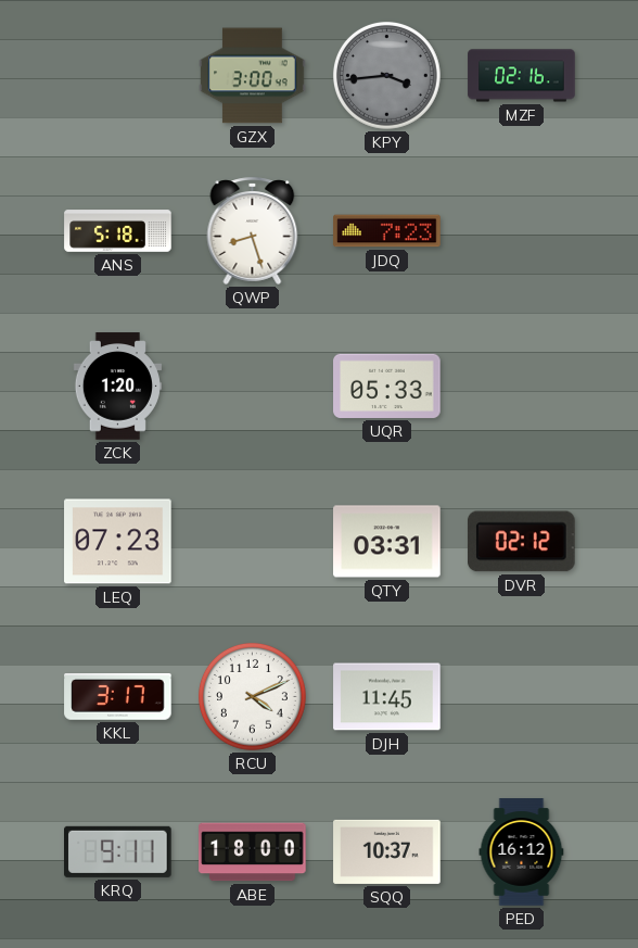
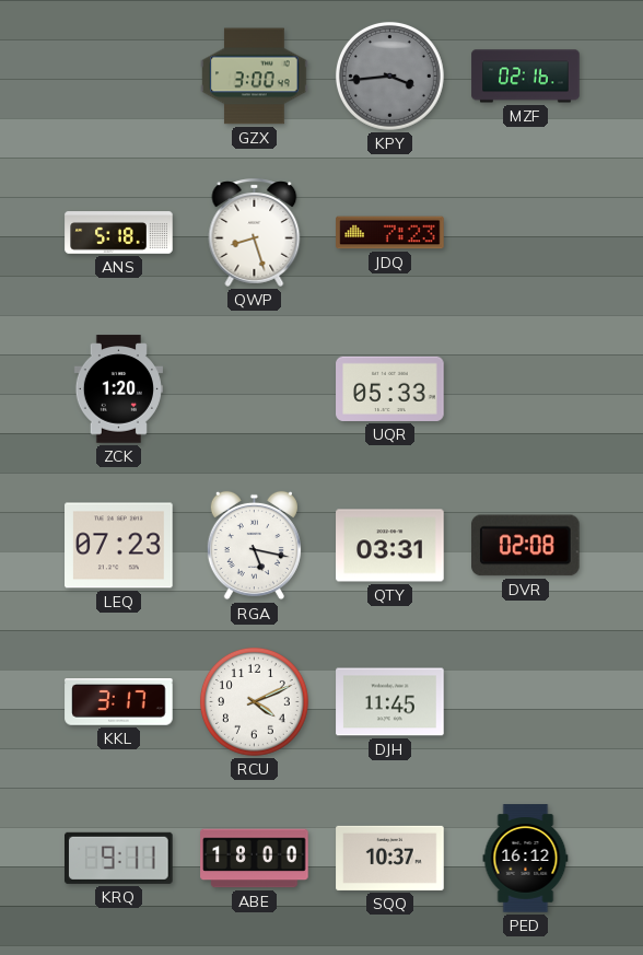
RGA: none -> 5:17
DVR: 02:12 -> 02:08
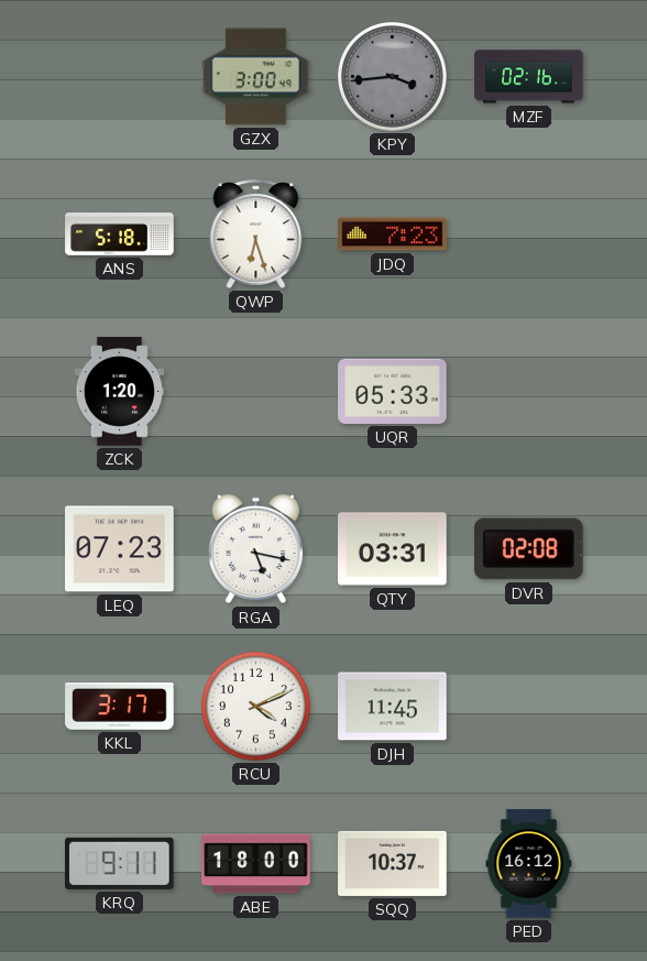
QWP: 8:27 -> 6:27
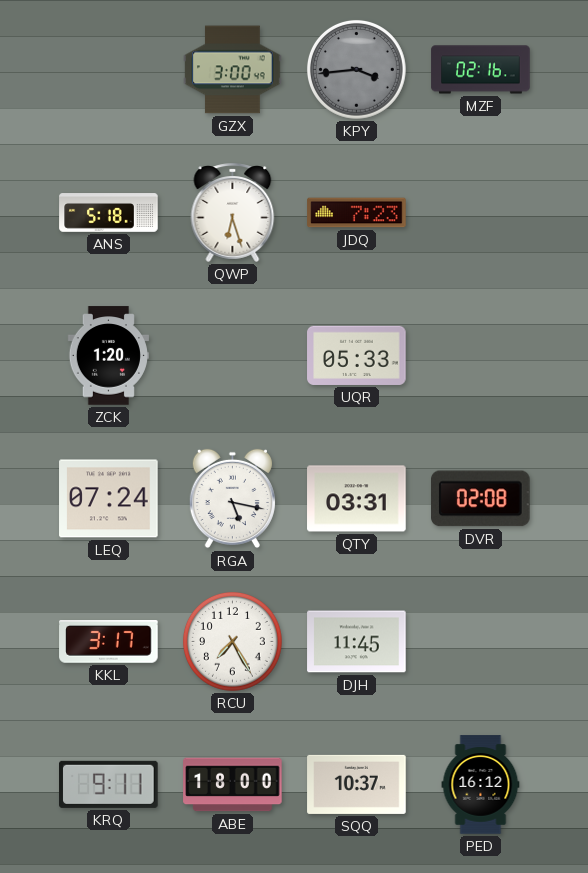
LEQ: 07:23 -> 07:24
RCU: 4:11 -> 7:25
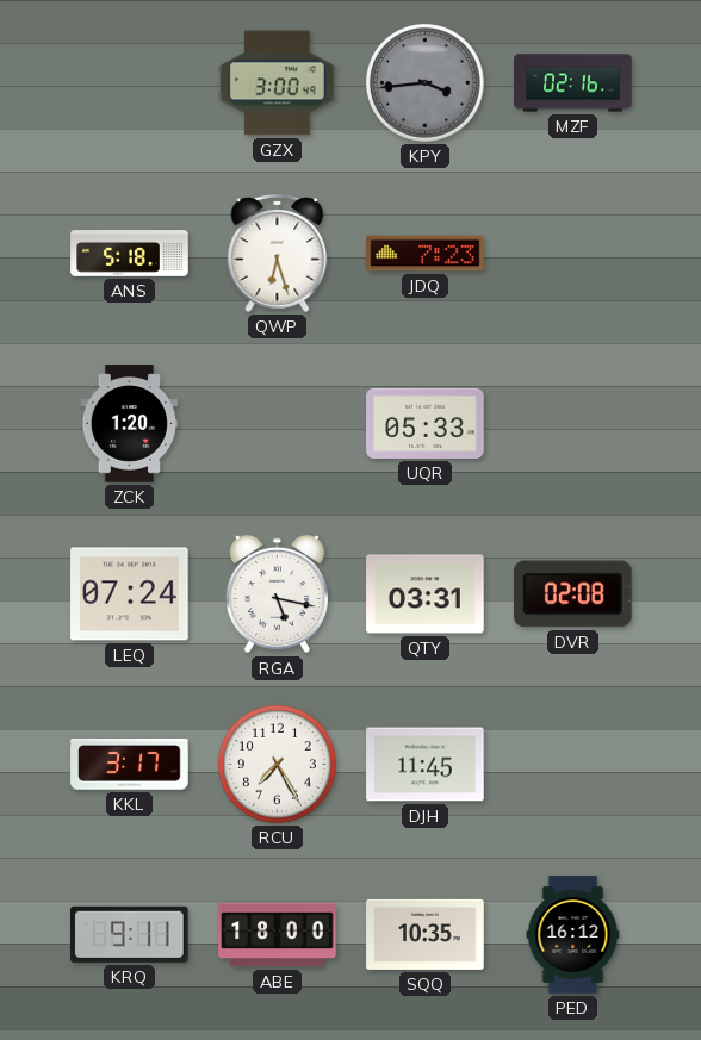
SQQ: 10:37 -> 10:35
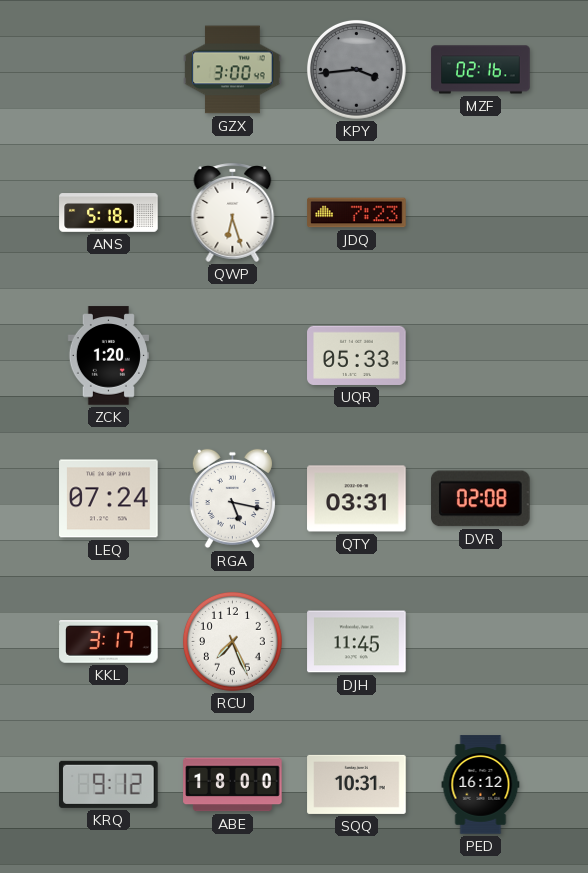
RCU: 7:25 -> 7:26
KRQ: 9:11 -> 9:12
SQQ: 10:35 -> 10:31
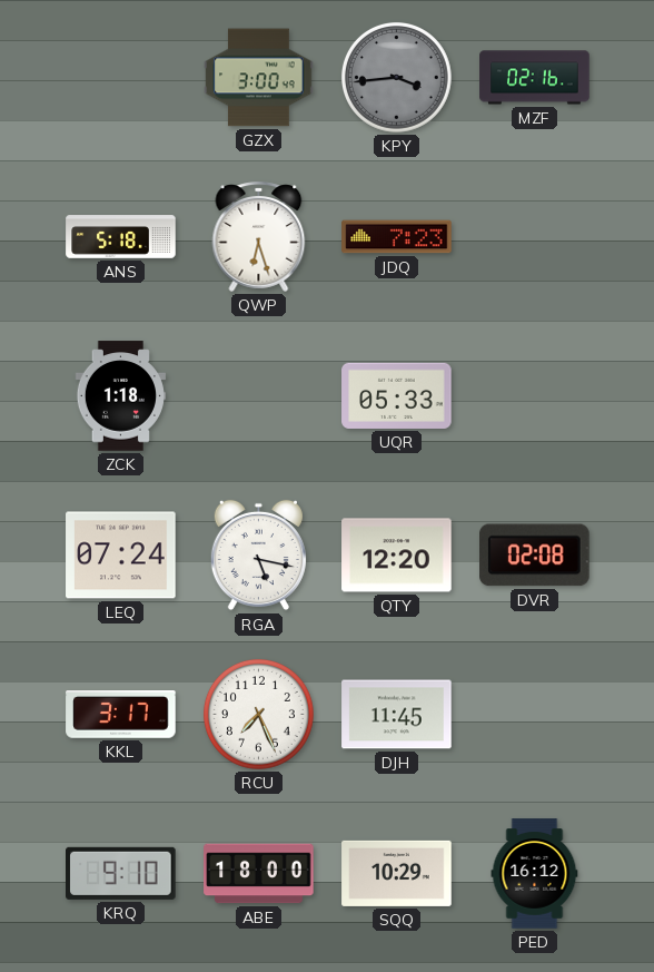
ZCK: 1:20 -> 1:18
QTY: 03:31 -> 12:20
KRQ: 9:12 -> 9:10
SQQ: 10:31 -> 10:29
